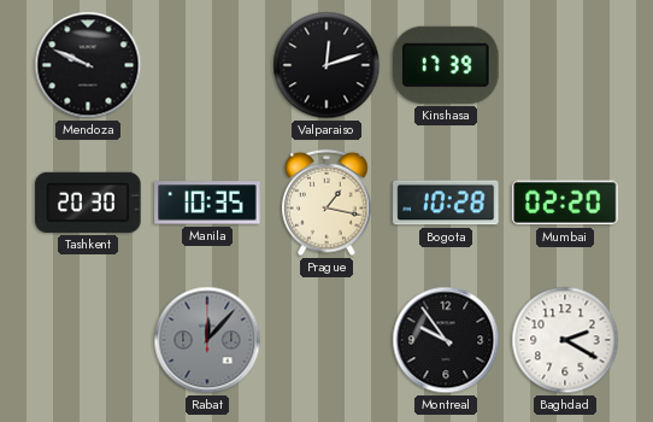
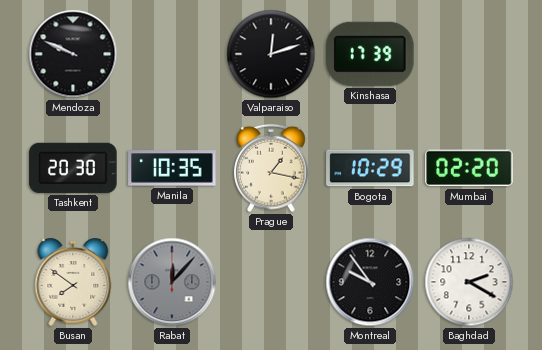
Bogota: 10:28 -> 10:29
Busan: none -> 7:51
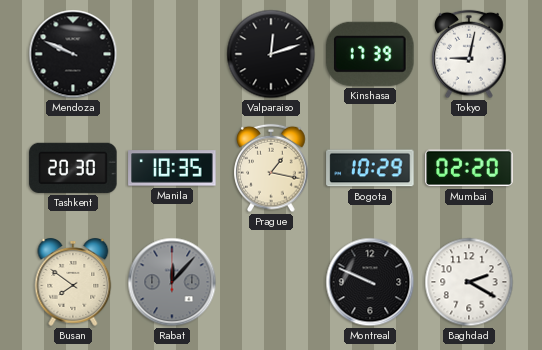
Tokyo: none -> 9:02
Montreal: 9:54 -> 9:49
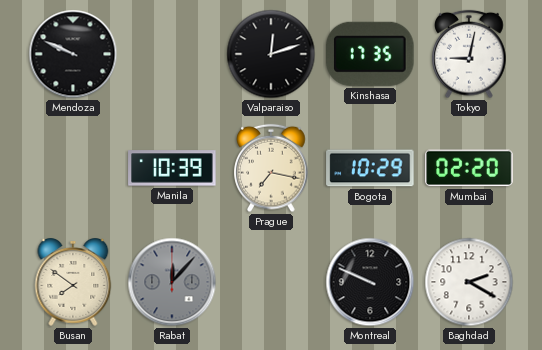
Kinshasa: 17:39 -> 17:35
Tashkent: 20:30 -> none
Manila: 10:35 -> 10:39
Prague: 1:17 -> 7:17
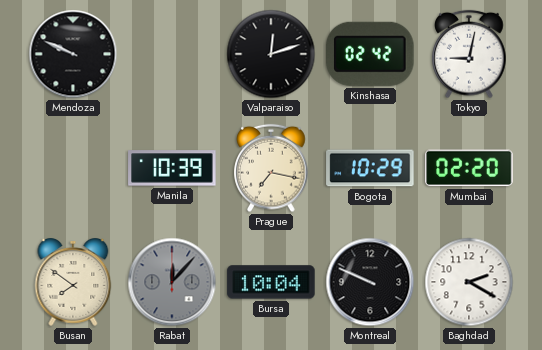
Kinshasa: 17:35 -> 02:42
Bursa: none -> 10:04
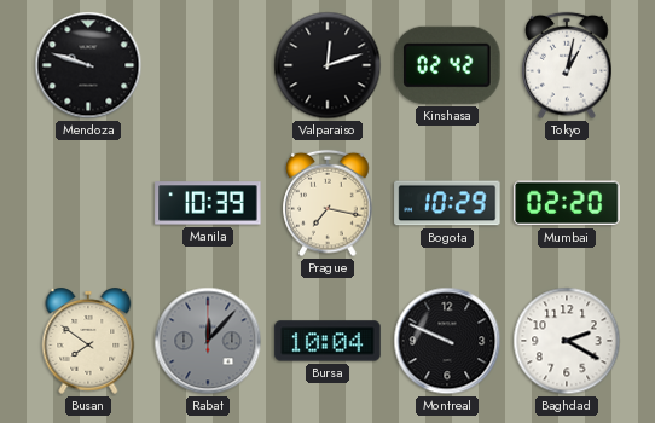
Mendoza: 9:49 -> 9:48
Tokyo: 9:02 -> 1:02
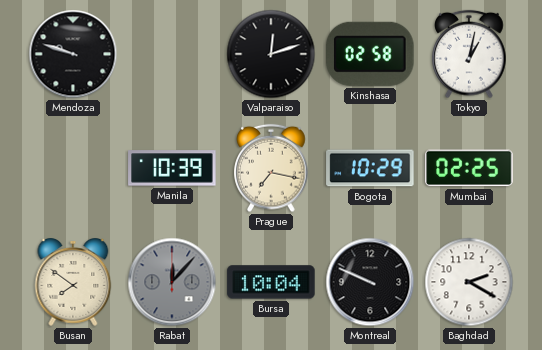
Kinshasa: 02:42 -> 02:58
Mumbai: 02:20 -> 02:25
